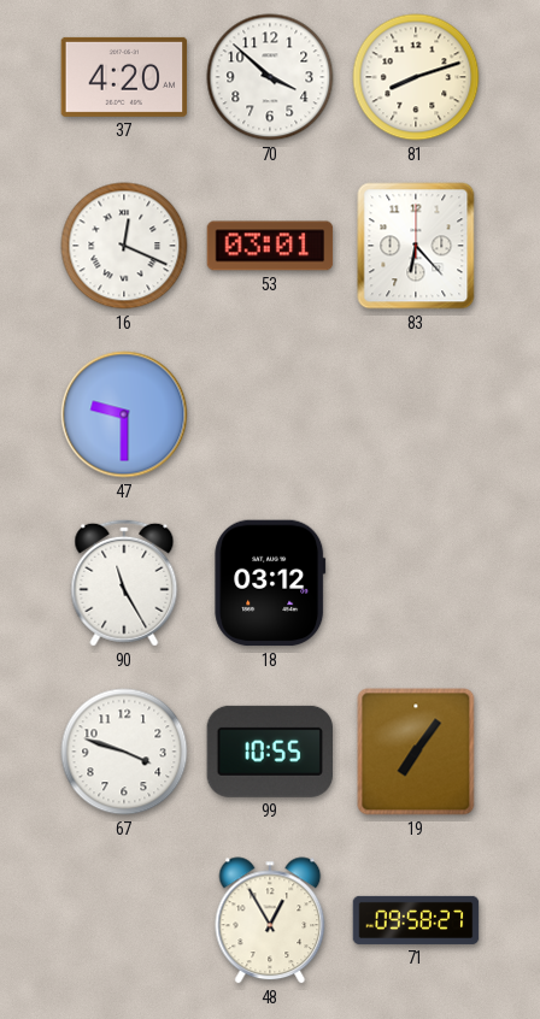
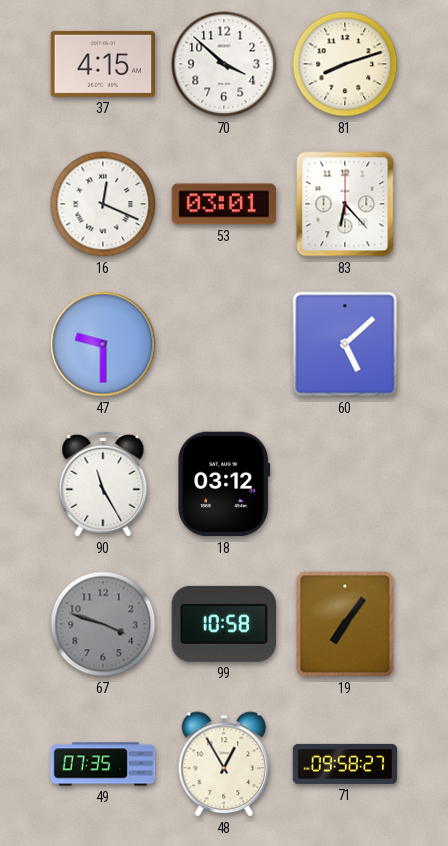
37: 4:20 -> 4:15
60: none -> 5:08
67 dial: white -> grey
99: 10:55 -> 10:58
49: none -> 07:35
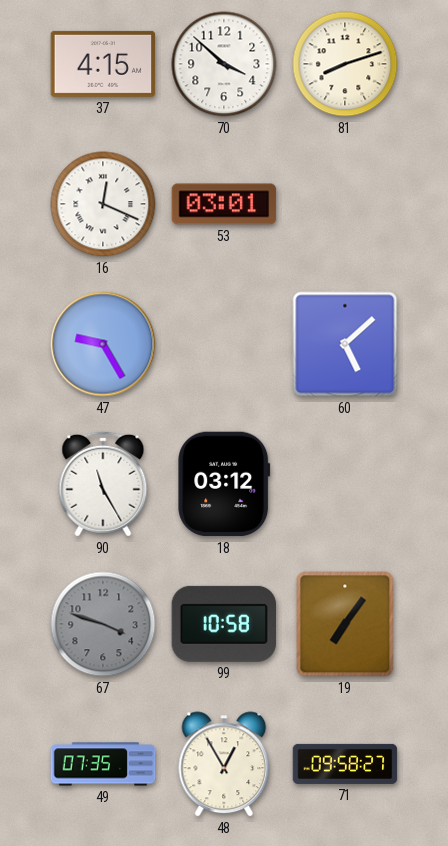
83: 6:23 -> none
47: 9:30 -> 9:25
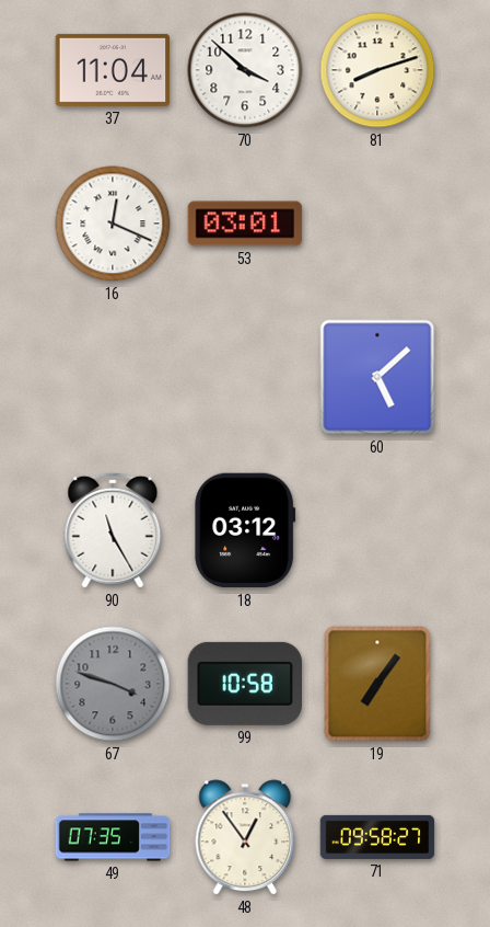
37: 4:15 -> 11:04
47: 9:25 -> none
48: 12:55 -> 12:54
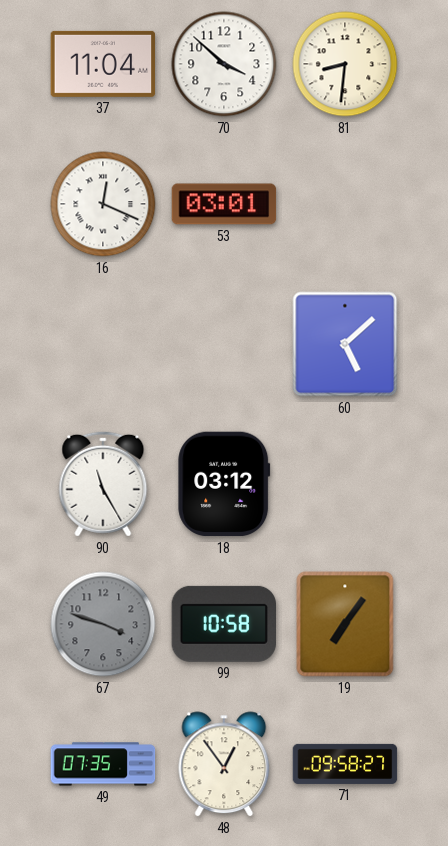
81: 8:12 -> 8:31
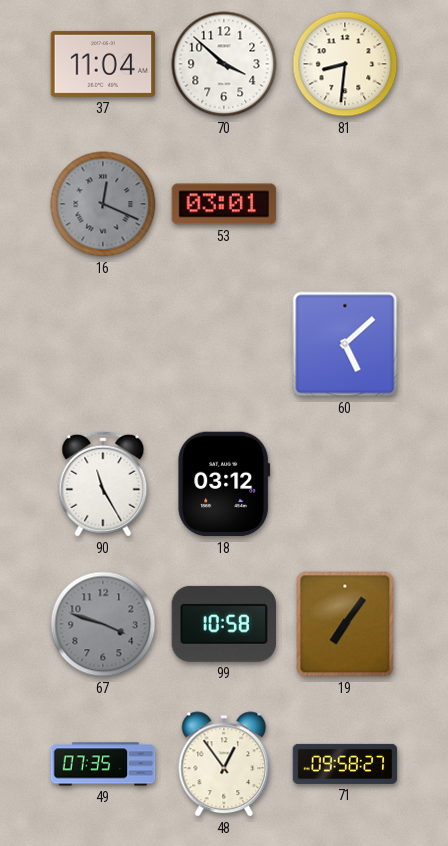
16 dial: white -> grey
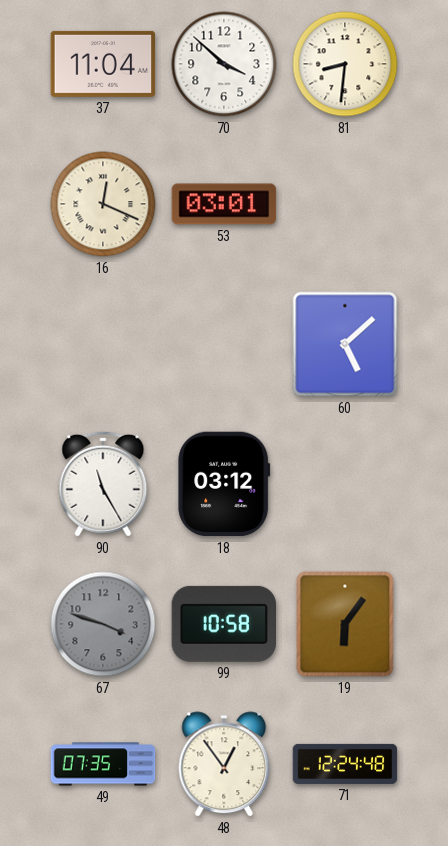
16 dial: grey -> cream
19: 7:06 -> 6:06
71: 09:58 -> 12:24
